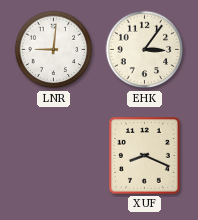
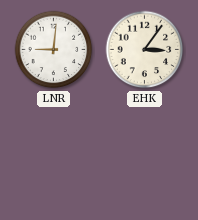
XUF: 8:19 -> none
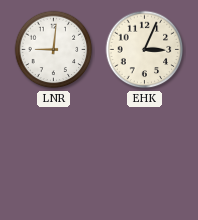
EHK: 3:06 -> 3:04
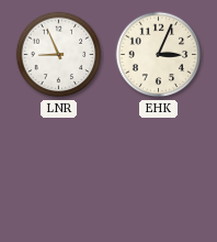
LNR: 9:01 -> 8:56
